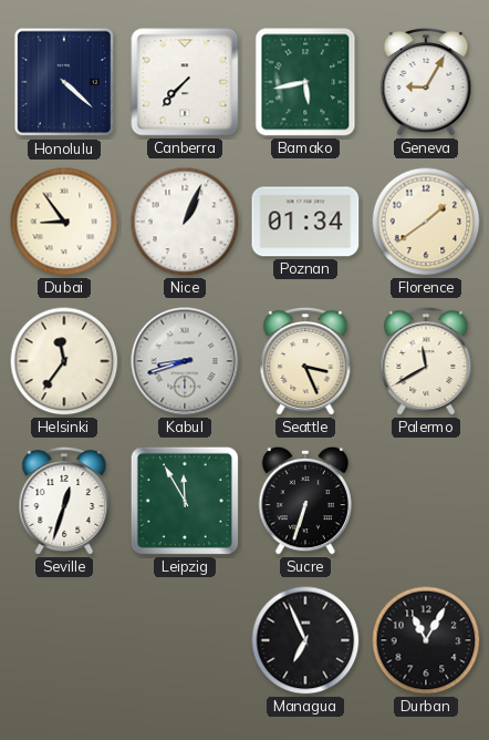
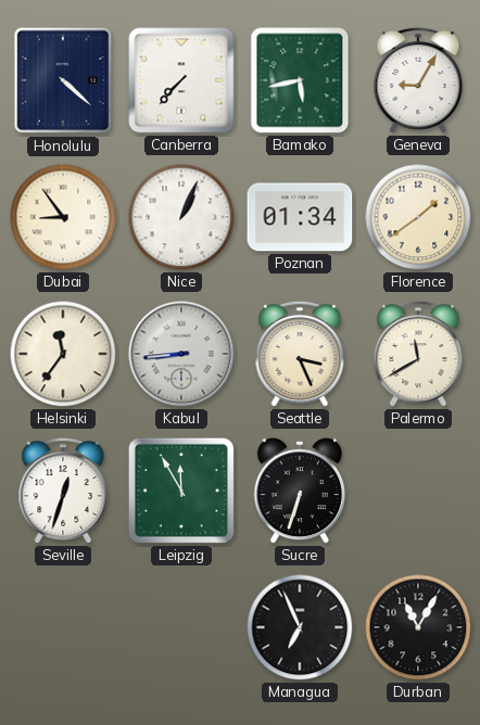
Kabul: 8:42 -> 8:44
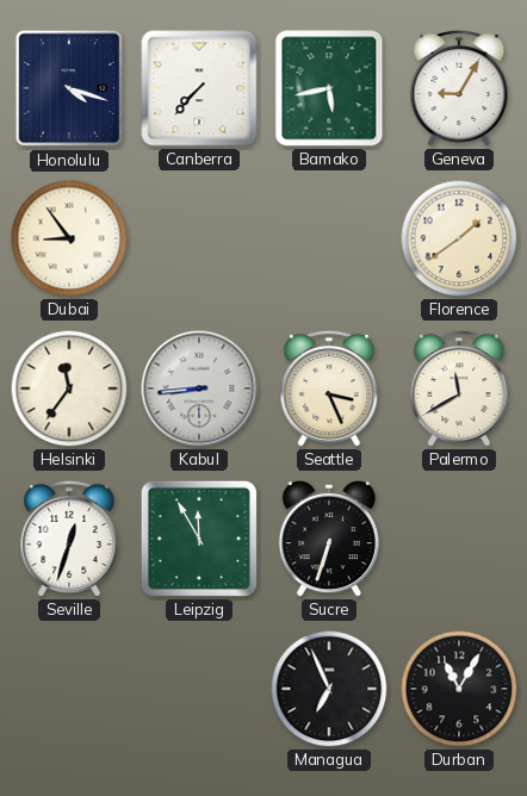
Honolulu: 4:22 -> 4:18
Nice: 1:04 -> none
Poznan: 01:34 -> none
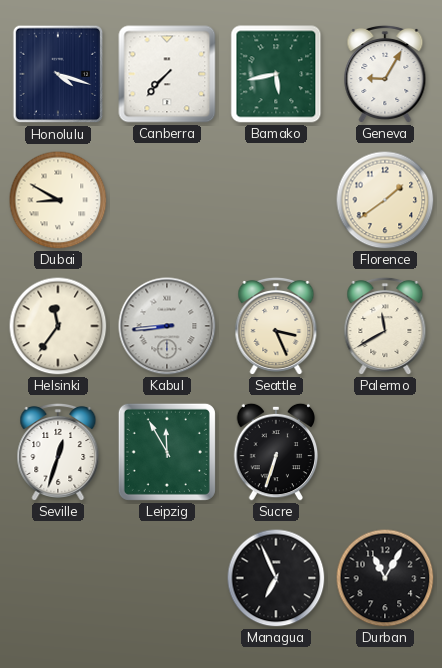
Dubai: 8:54 -> 8:50
